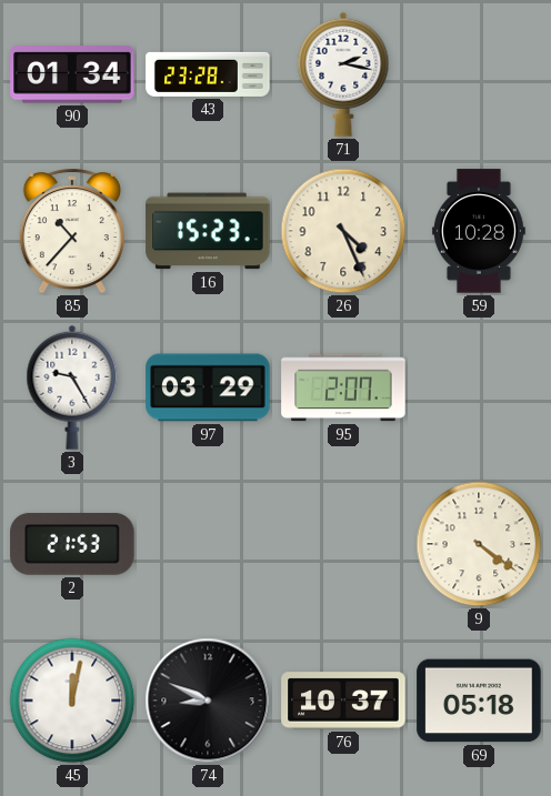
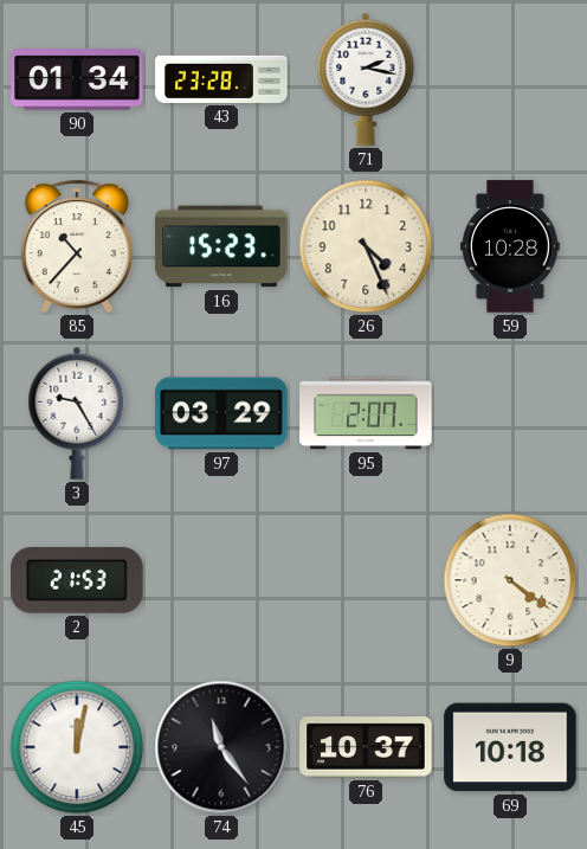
74: 8:49 -> 11:24
69: 05:18 -> 10:18
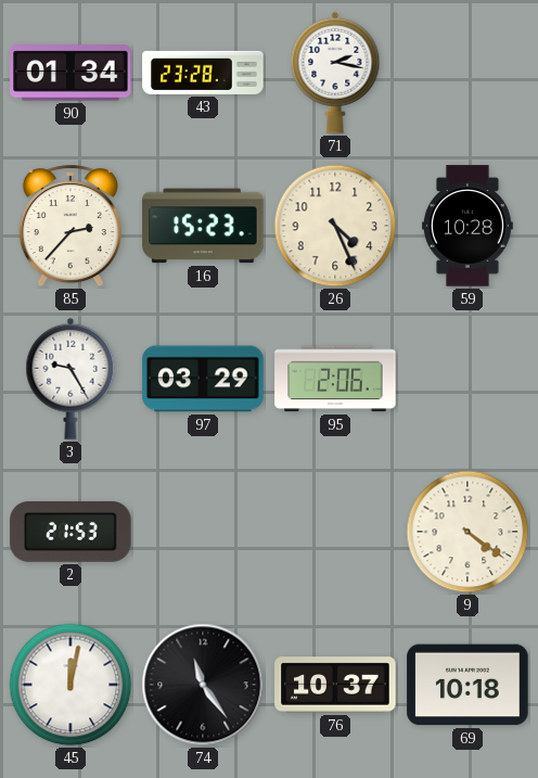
85: 10:37 -> 2:37
95: 2:07 -> 2:06
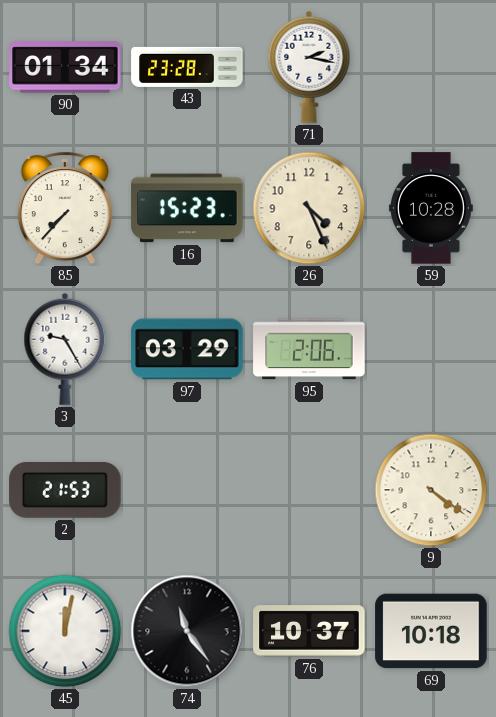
85: 2:37 -> 7:37
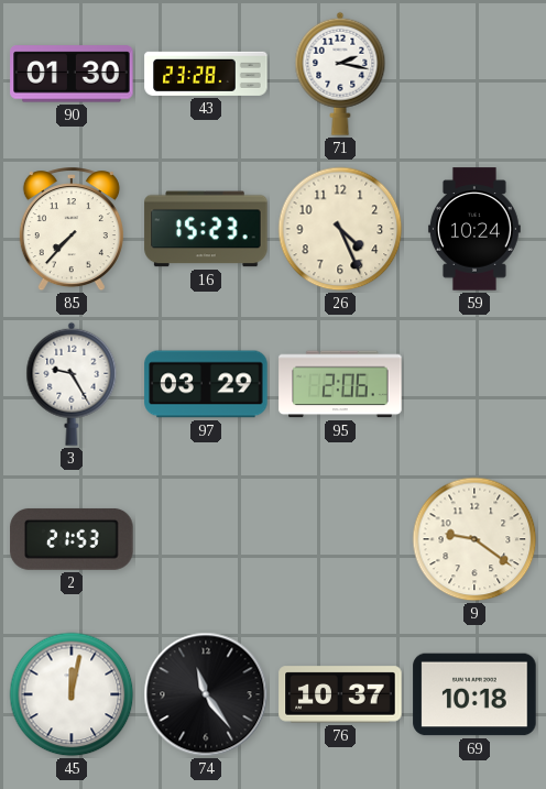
90: 01:34 -> 01:30
59: 10:28 -> 10:24
9: 4:21 -> 9:21
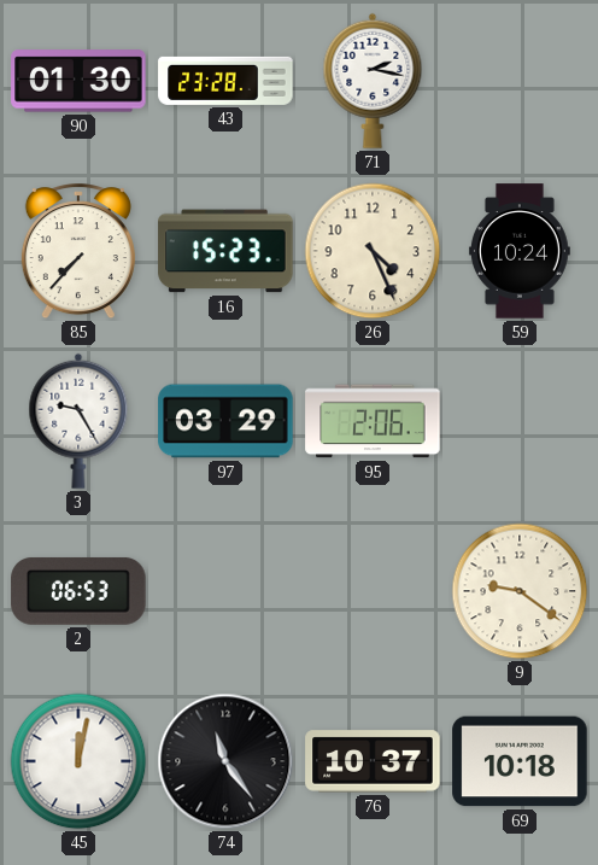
2: 21:53 -> 06:53
